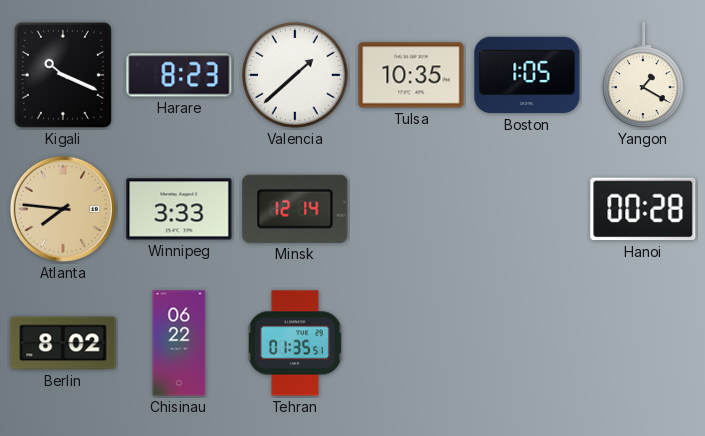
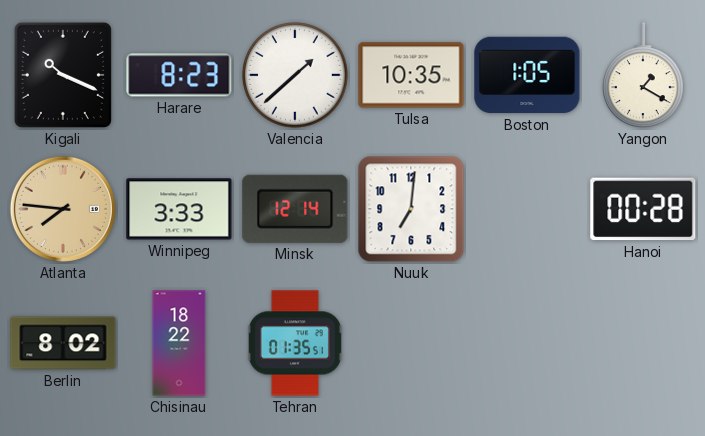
Nuuk: none -> 7:01
Chisinau: 06:22 -> 18:22
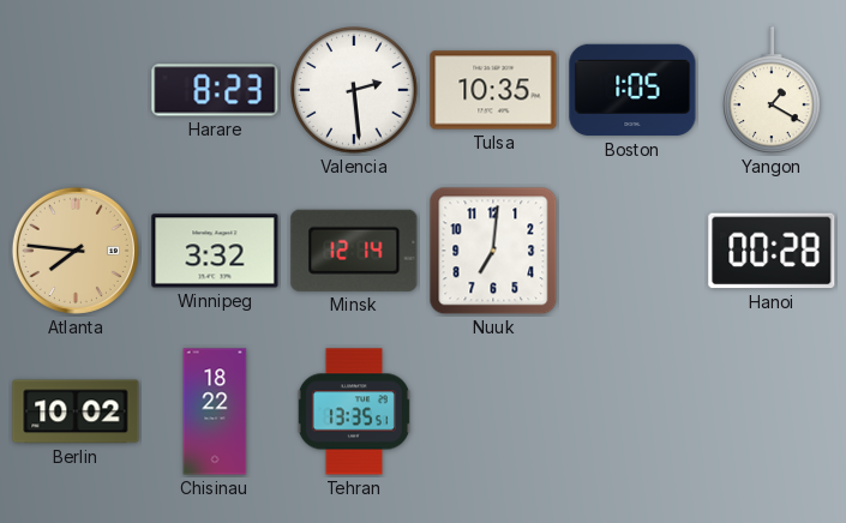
Kigali: 10:19 -> none
Valencia: 1:38 -> 2:29
Winnipeg: 3:33 -> 3:32
Berlin: 8:02 -> 10:02
Tehran: 01:35 -> 13:35
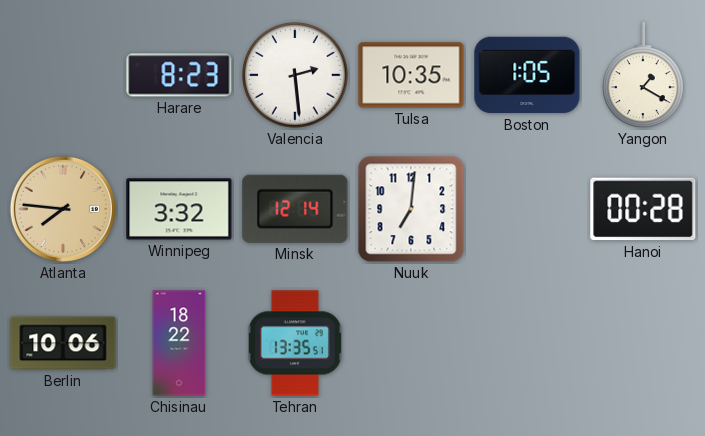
Berlin: 10:02 -> 10:06
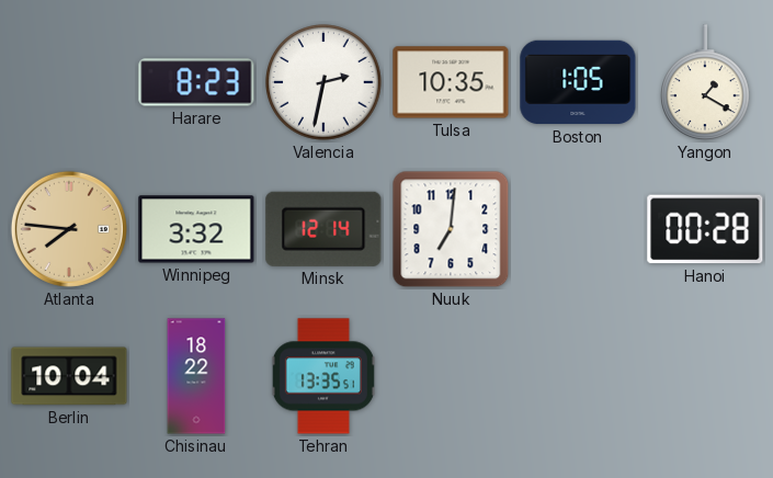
Valencia: 2:29 -> 2:32
Berlin: 10:06 -> 10:04
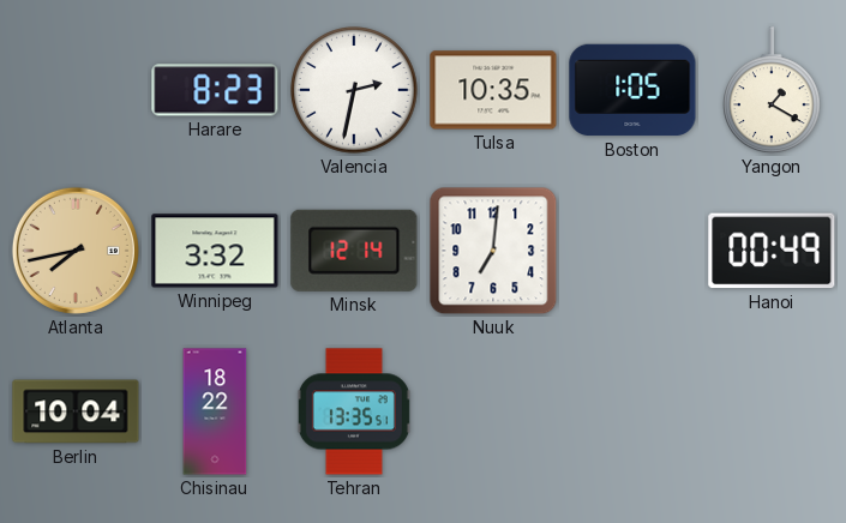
Atlanta: 7:46 -> 7:43
Hanoi: 00:28 -> 00:49
